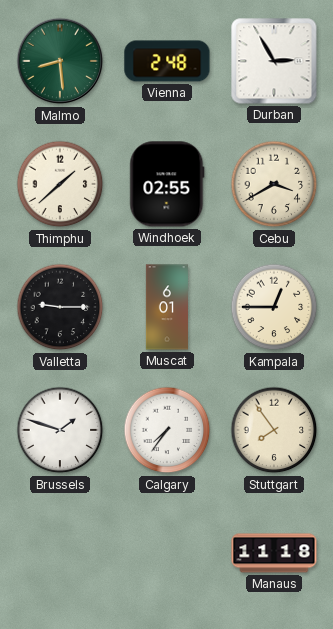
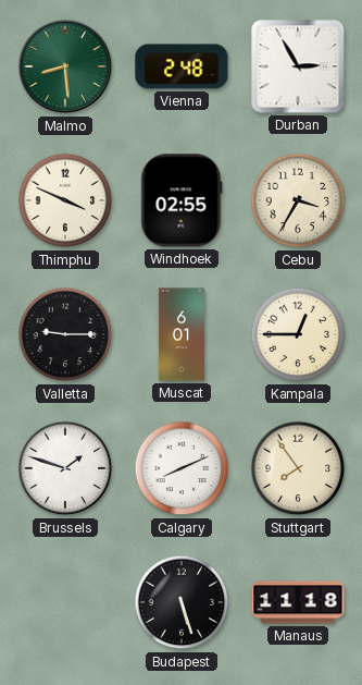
Thimphu: 1:38 -> 3:49
Cebu: 3:40 -> 3:35
Calgary: 7:36 -> 8:11
Budapest: none -> 5:27
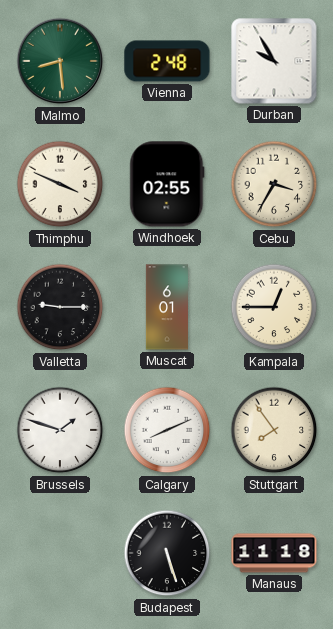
Durban: 2:55 -> 9:55
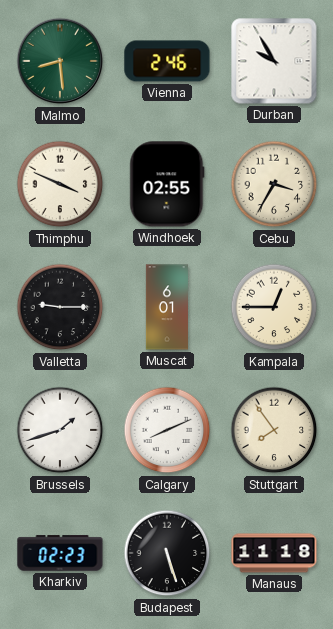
Vienna: 2:48 -> 2:46
Brussels: 1:48 -> 1:42
Kharkiv: none -> 02:23
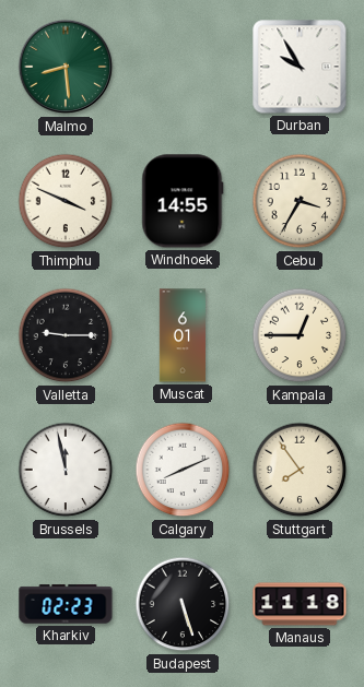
Vienna: 2:46 -> none
Windhoek: 02:55 -> 14:55
Brussels: 1:42 -> 11:58
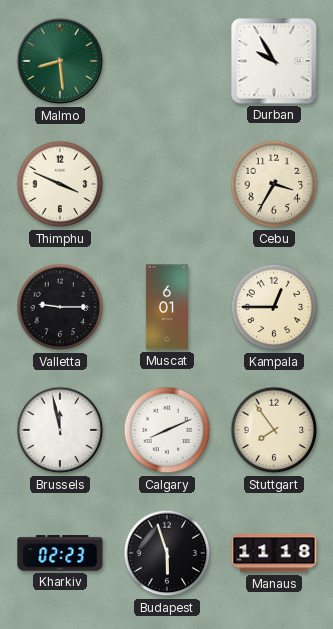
Windhoek: 14:55 -> none
Budapest: 5:27 -> 5:57
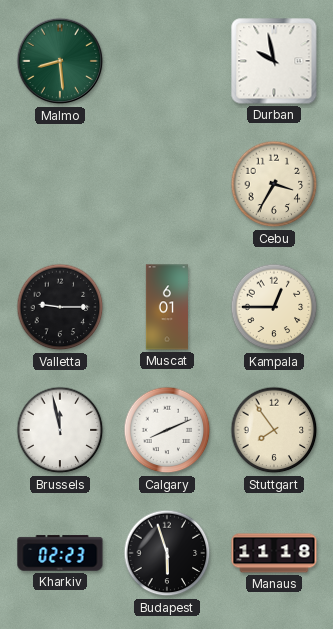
Durban: 9:55 -> 9:58
Thimphu: 3:49 -> none
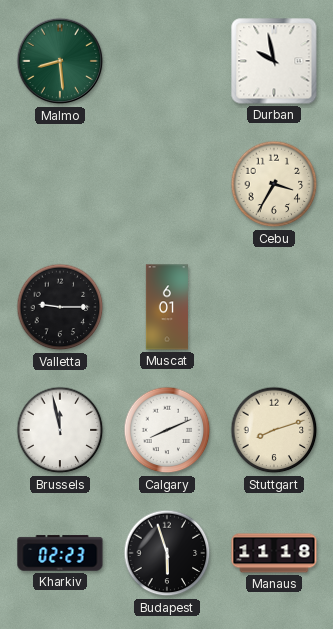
Kampala: 12:45 -> none
Stuttgart: 7:54 -> 8:12
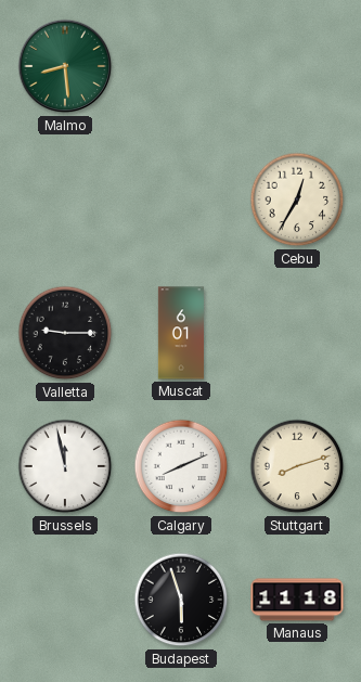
Durban: 9:58 -> none
Cebu: 3:35 -> 12:35
Kharkiv: 02:23 -> none
